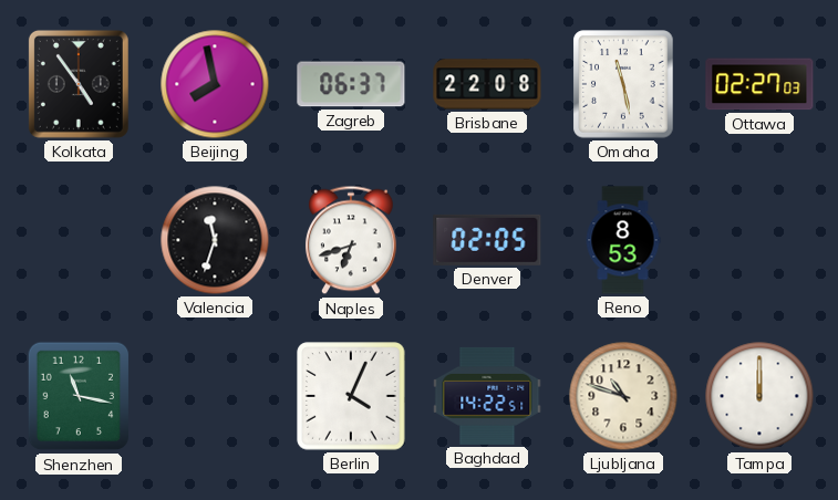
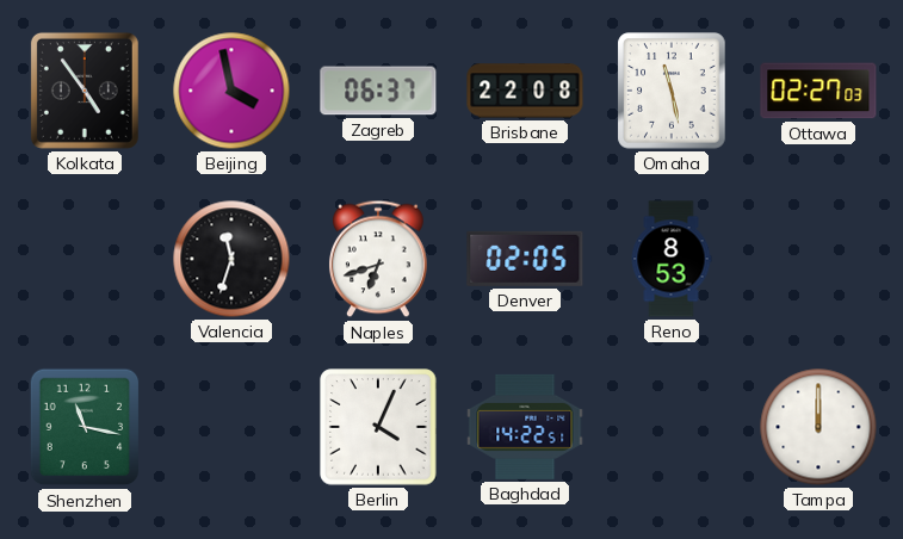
Beijing: 7:58 -> 3:58
Ljubljana: 10:48 -> none
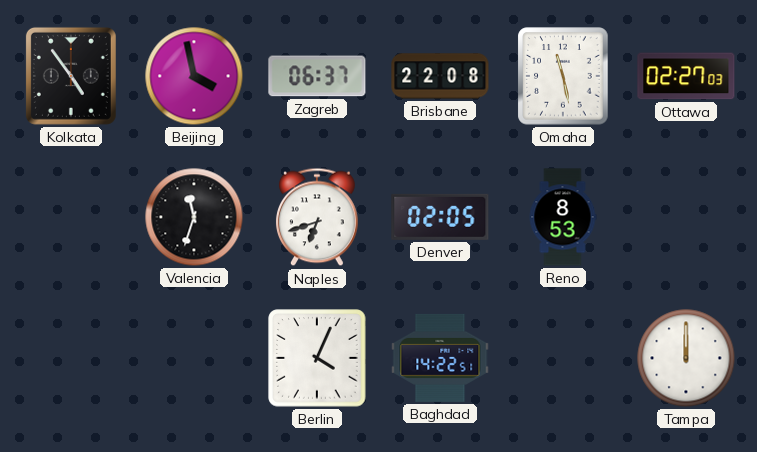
Shenzhen: 11:17 -> none
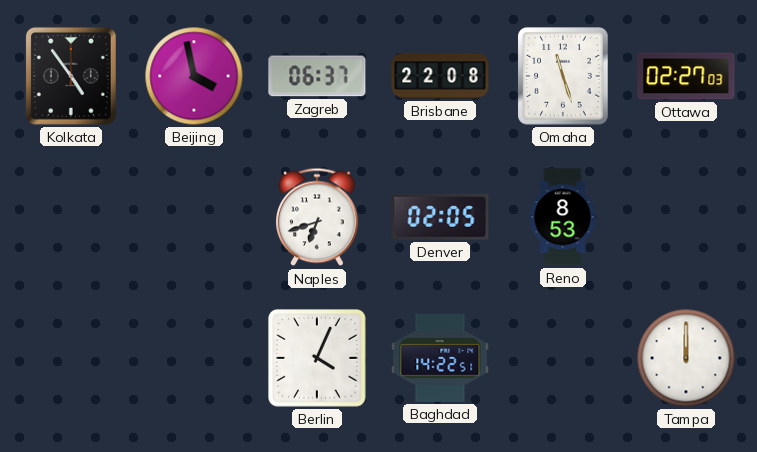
Omaha: 11:28 -> 11:27
Valencia: 11:33 -> none
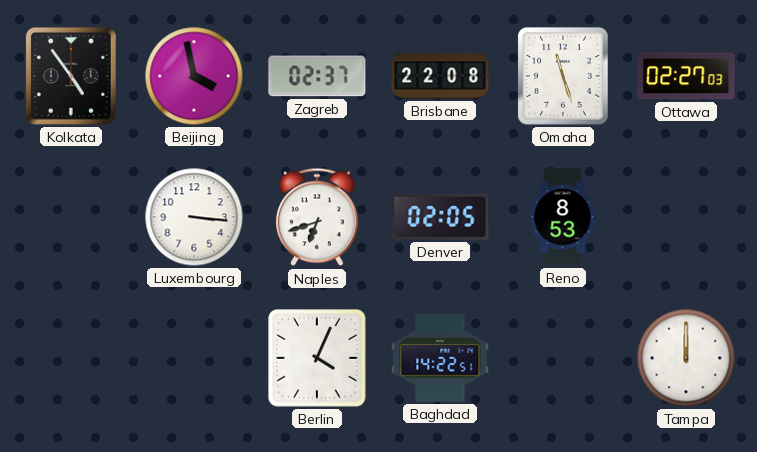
Zagreb: 06:37 -> 02:37
Luxembourg: none -> 3:16
